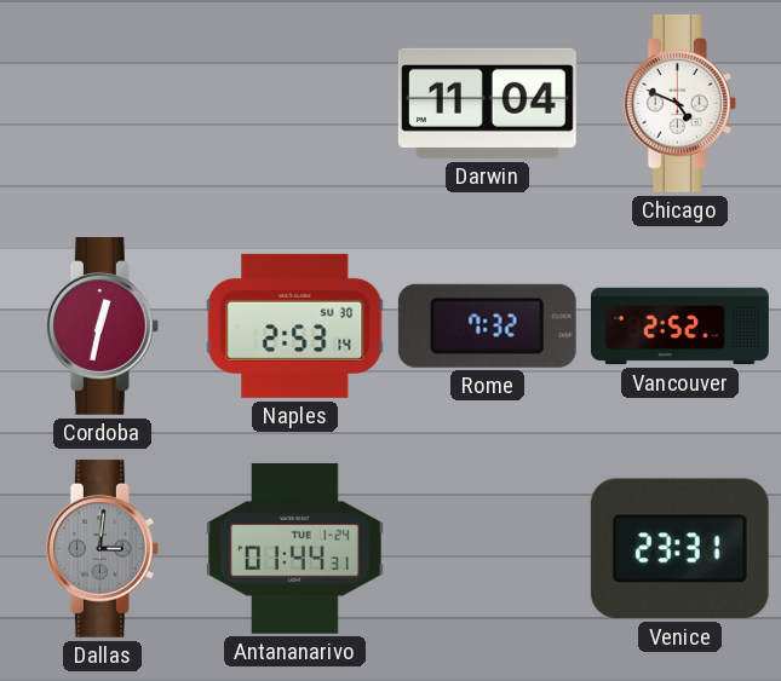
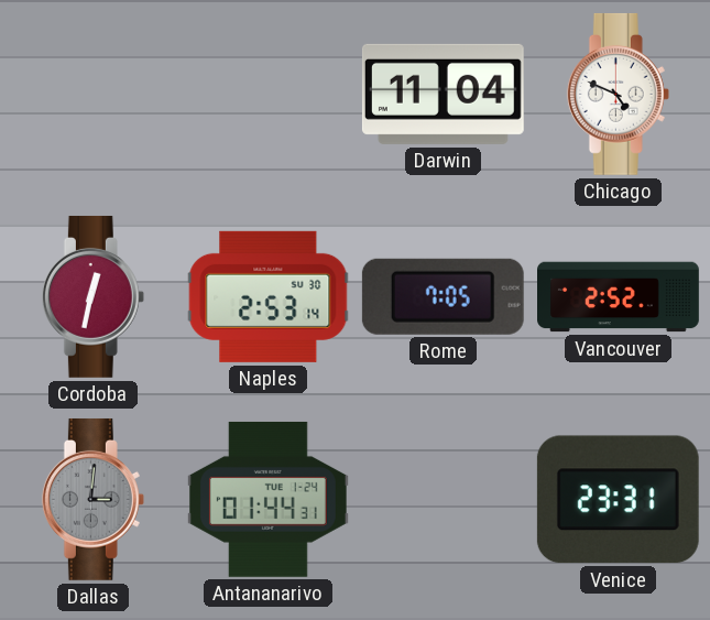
Rome: 7:32 -> 7:05
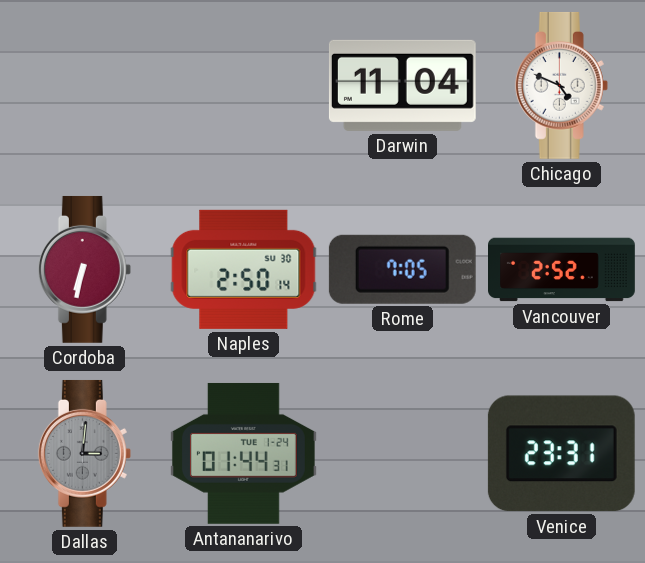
Cordoba: 12:32 -> 6:32
Naples: 2:53 -> 2:50
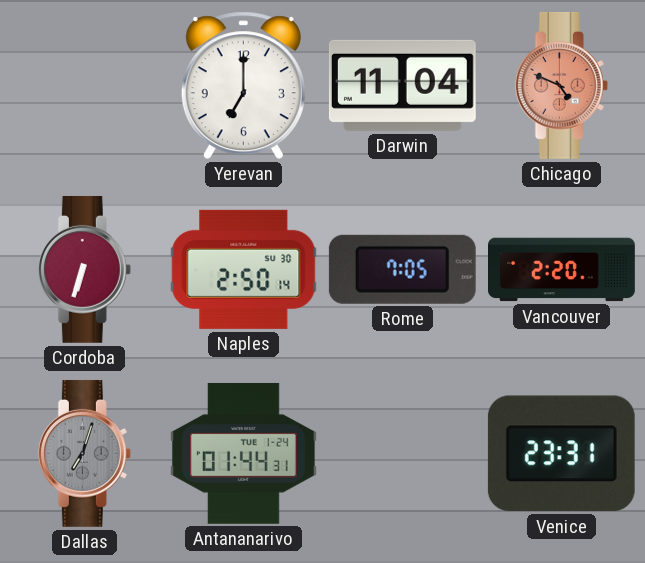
Yerevan: none -> 7:00
Chicago dial: white -> salmon
Cordoba: 6:32 -> 6:33
Vancouver: 2:52 -> 2:20
Dallas: 3:01 -> 7:03
